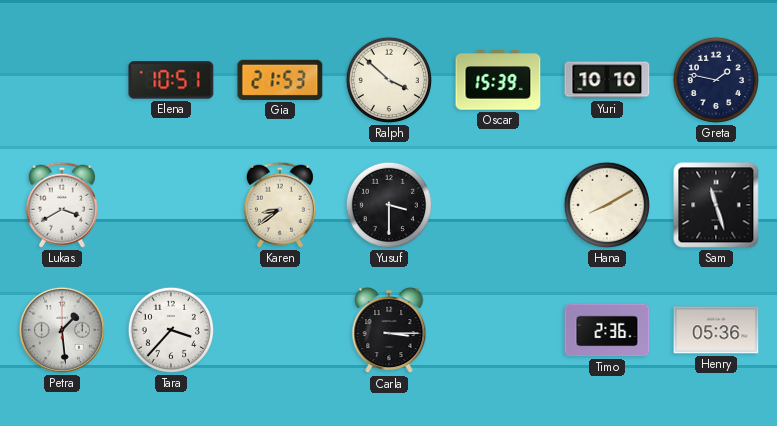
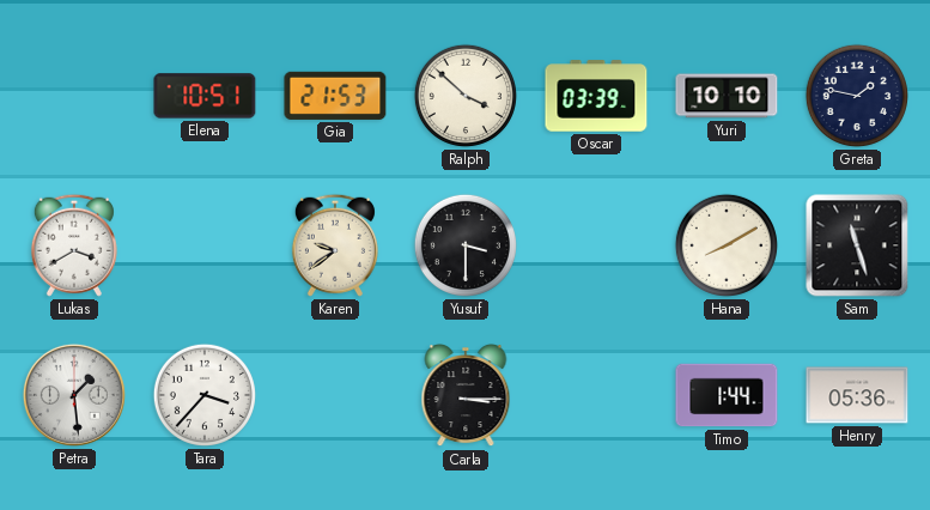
Oscar: 15:39 -> 03:39
Karen: 8:39 -> 9:39
Timo: 2:36 -> 1:44
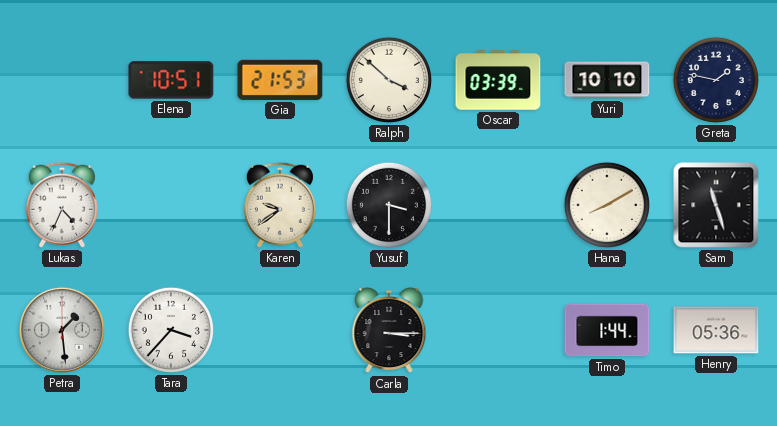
Lukas: 3:40 -> 4:34
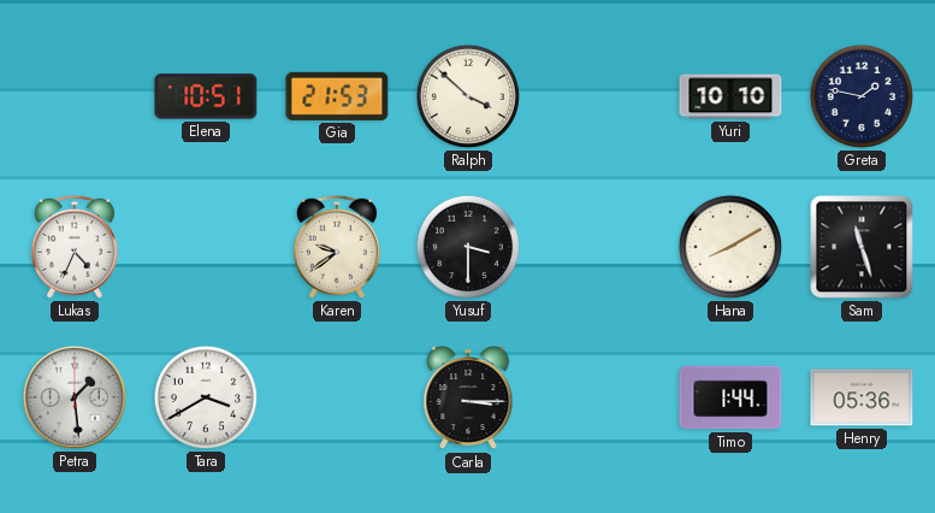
Oscar: 03:39 -> none
Tara: 3:37 -> 3:40
